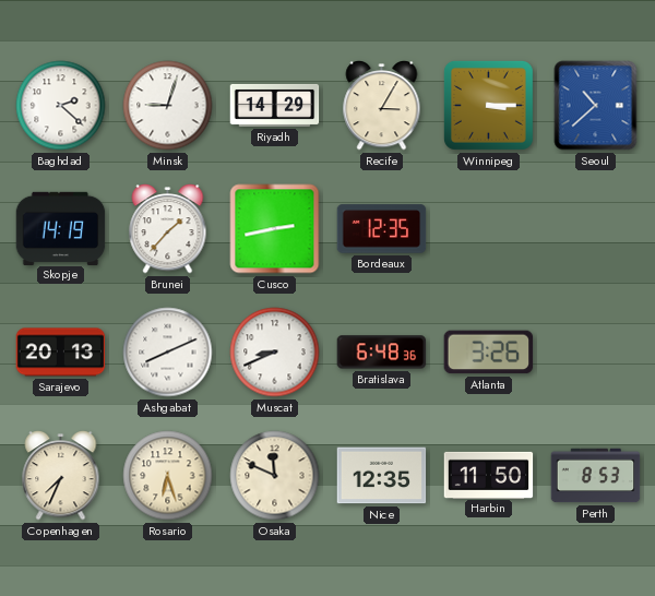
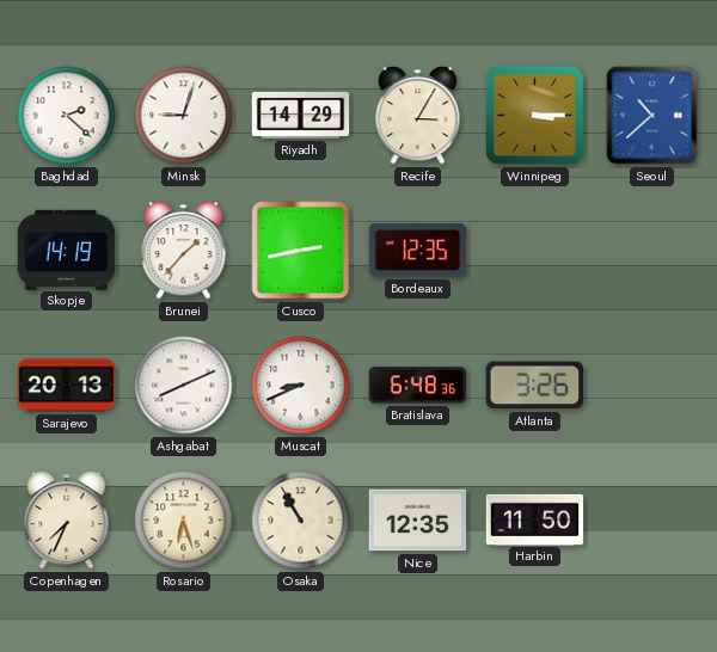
Osaka: 11:49 -> 10:55
Perth: 8:53 -> none
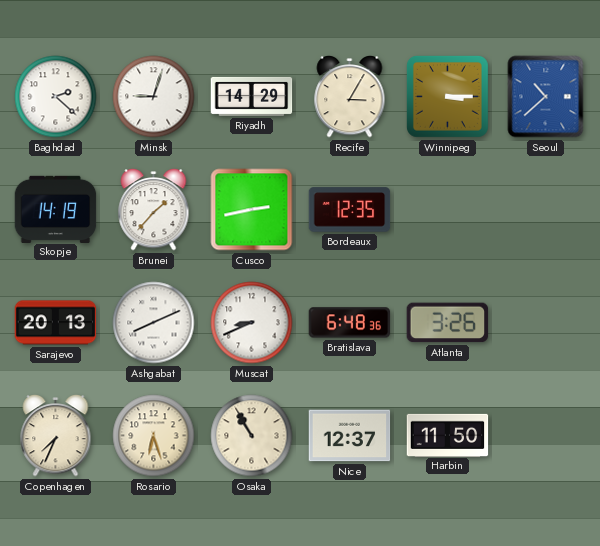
Nice: 12:35 -> 12:37
